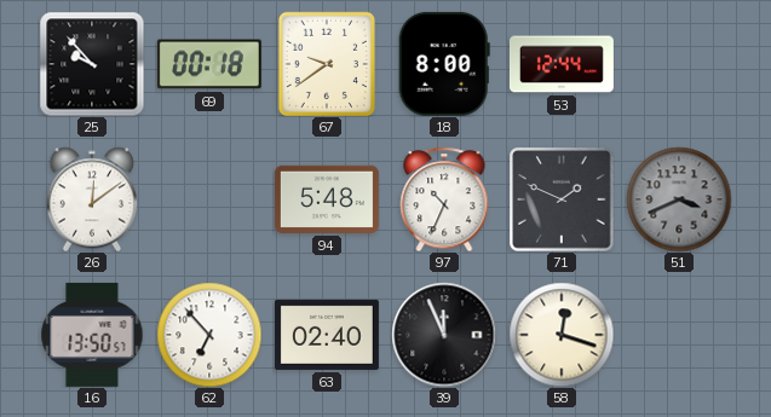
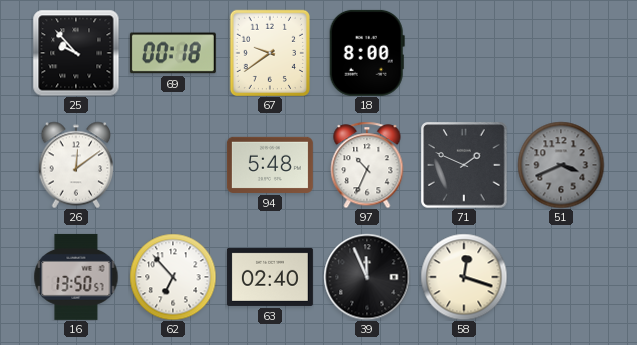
53: 12:44 -> none
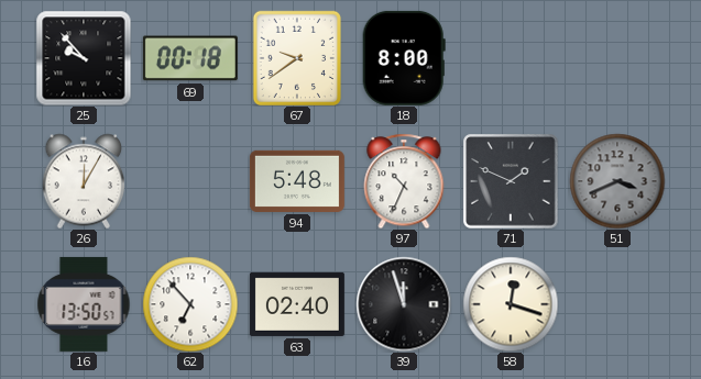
26: 12:09 -> 12:05
39: 11:56 -> 11:57
